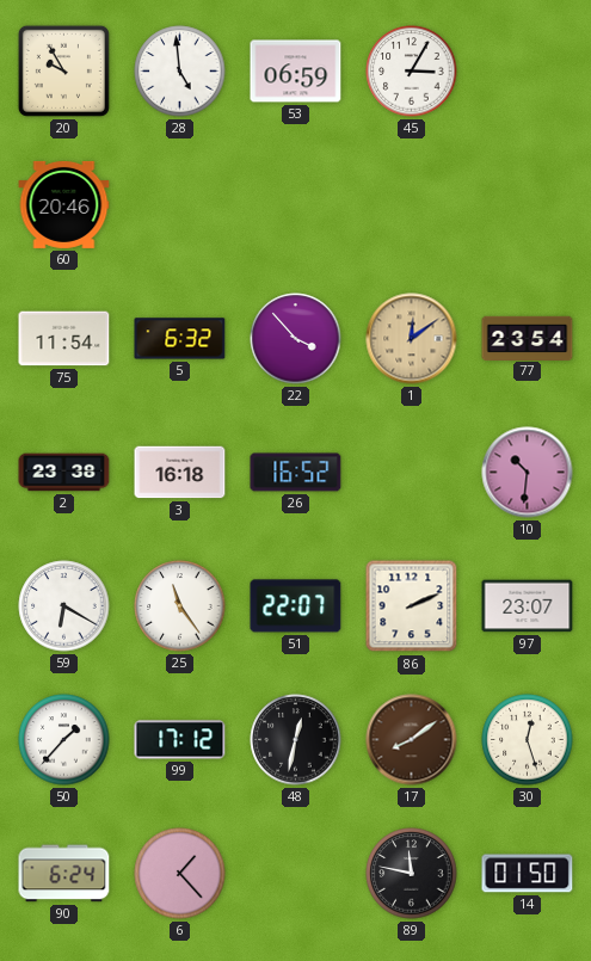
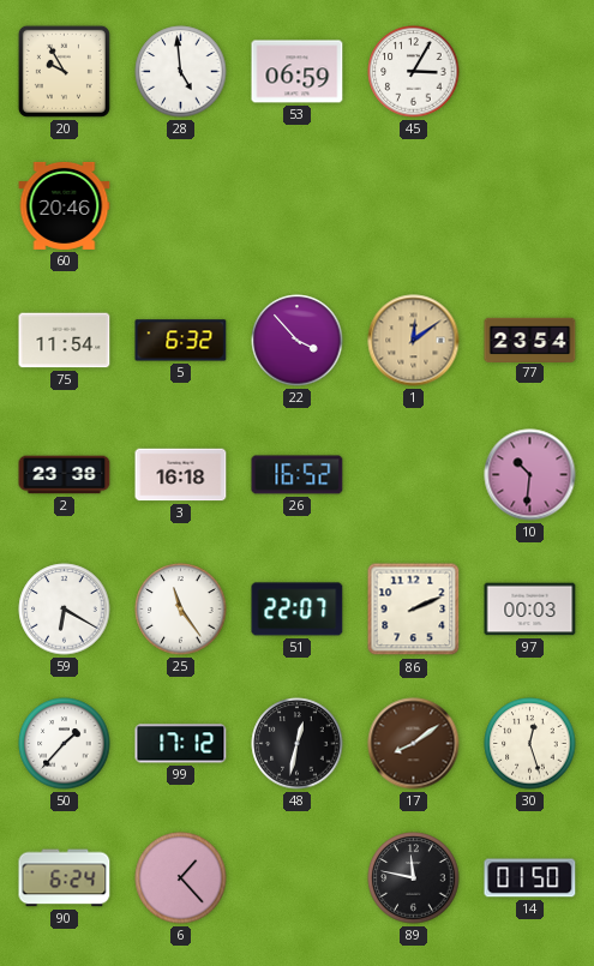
97: 23:07 -> 00:03
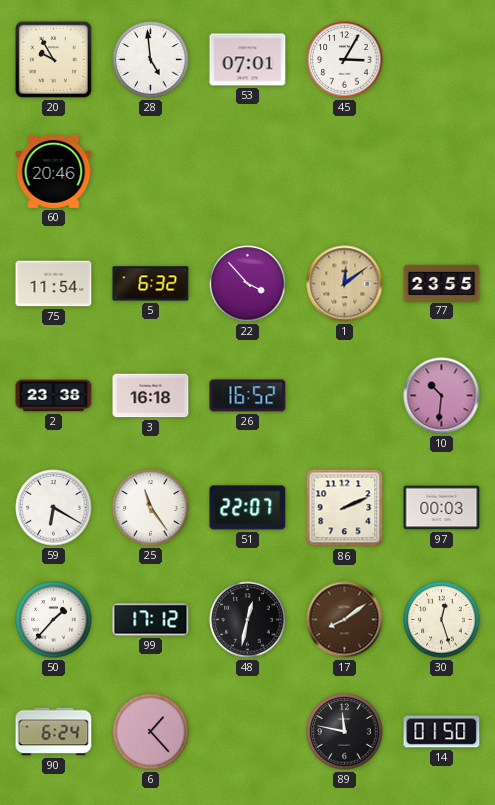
53: 06:59 -> 07:01
77: 23:54 -> 23:55
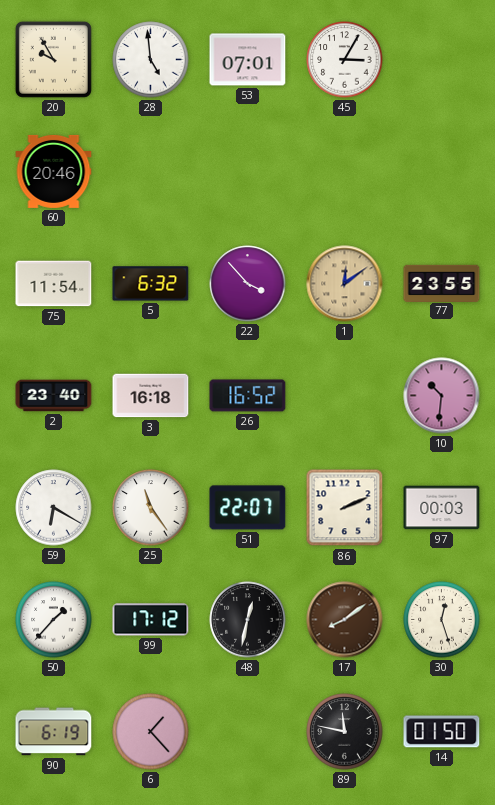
2: 23:38 -> 23:40
90: 6:24 -> 6:19
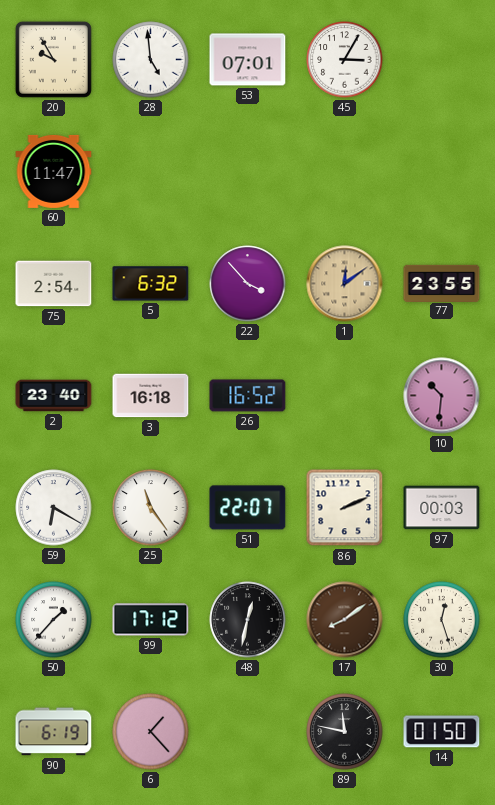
60: 20:46 -> 11:47
75: 11:54 -> 2:54
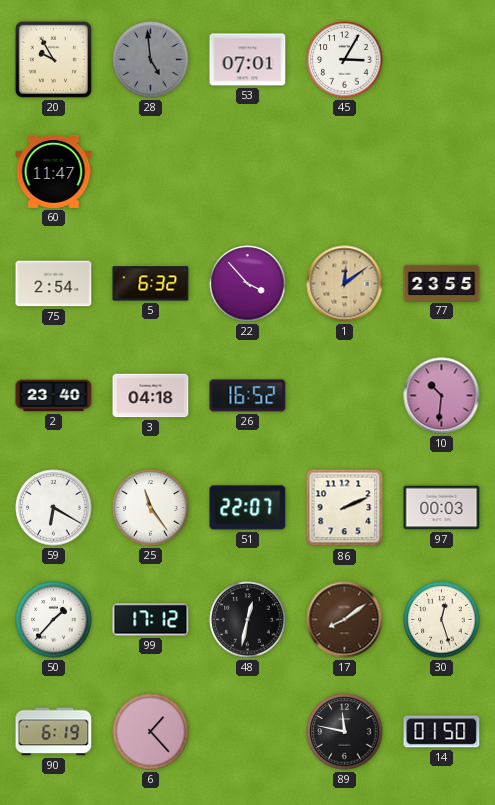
28 dial: white -> grey
3: 16:18 -> 04:18
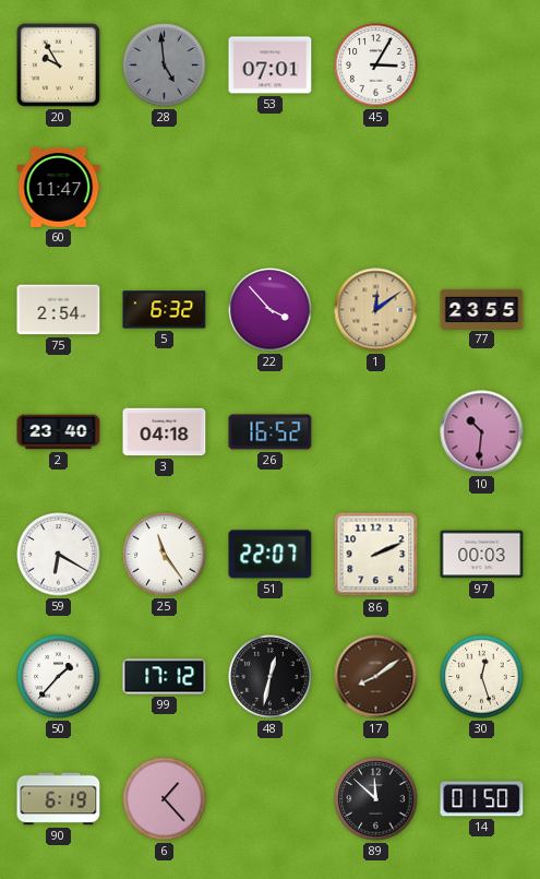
89: 11:47 -> 11:52
